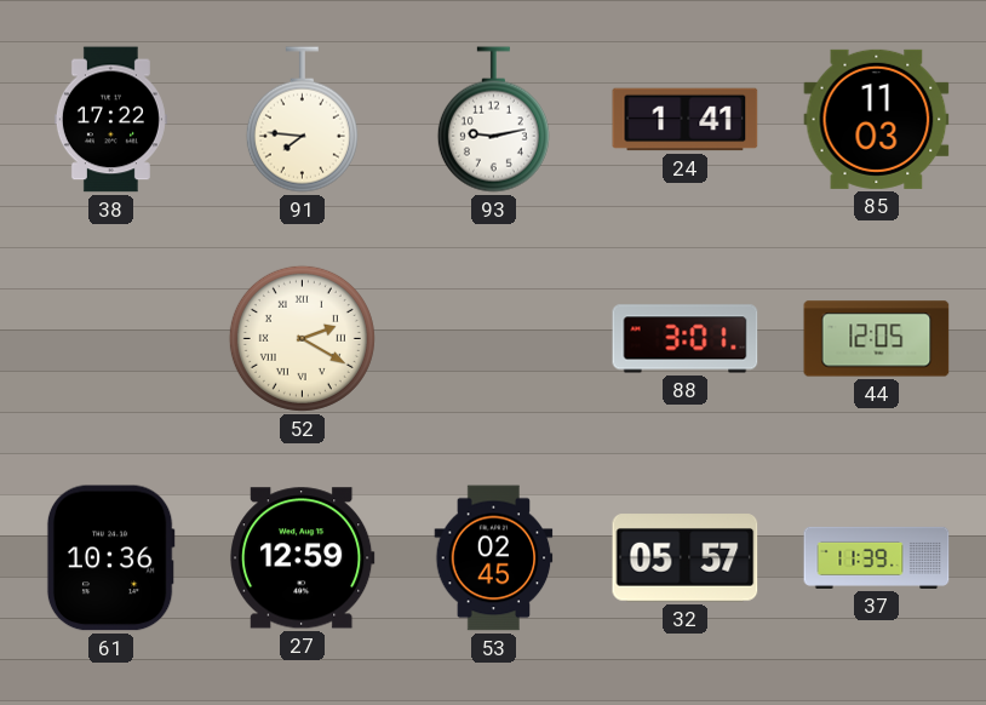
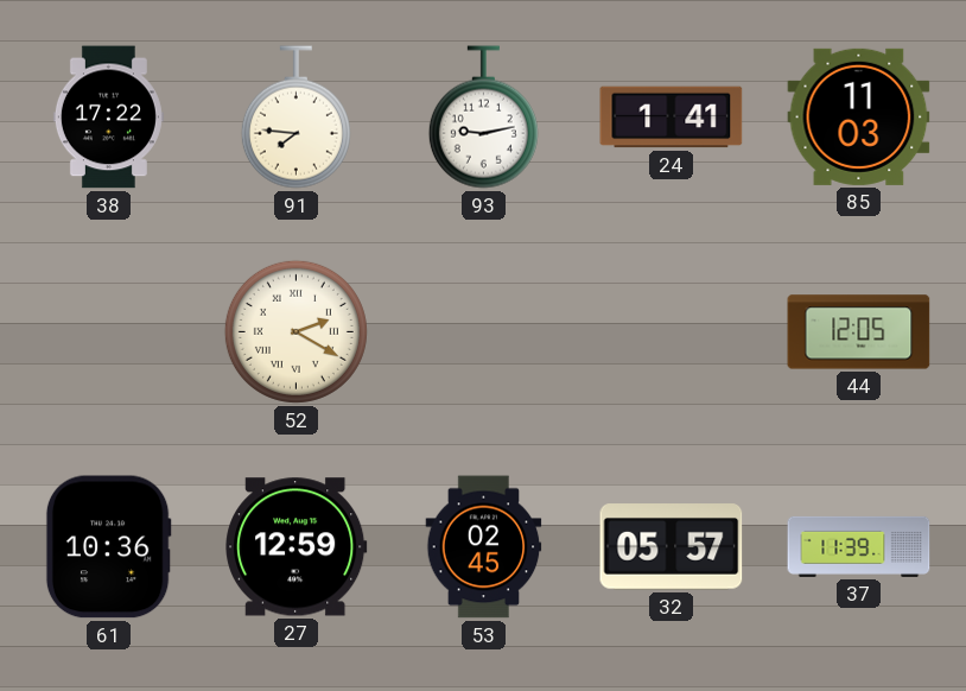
88: 3:01 -> none
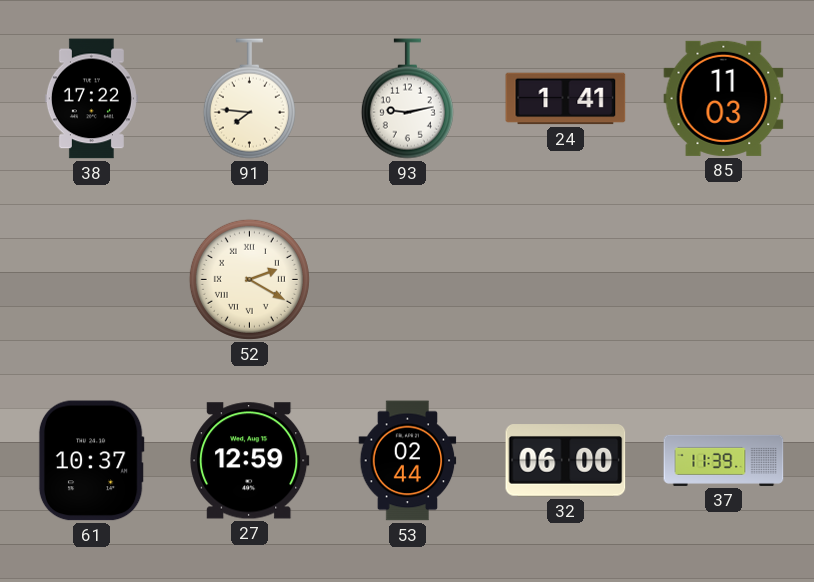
44: 12:05 -> none
61: 10:36 -> 10:37
53: 02:45 -> 02:44
32: 05:57 -> 06:00
